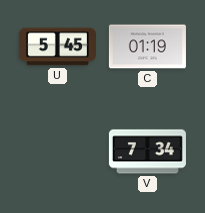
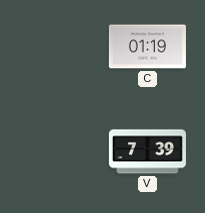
U: 5:45 -> none
V: 7:34 -> 7:39
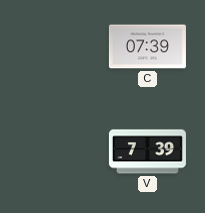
C: 01:19 -> 07:39
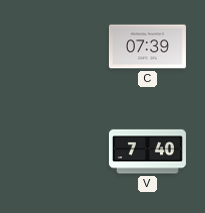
V: 7:39 -> 7:40
